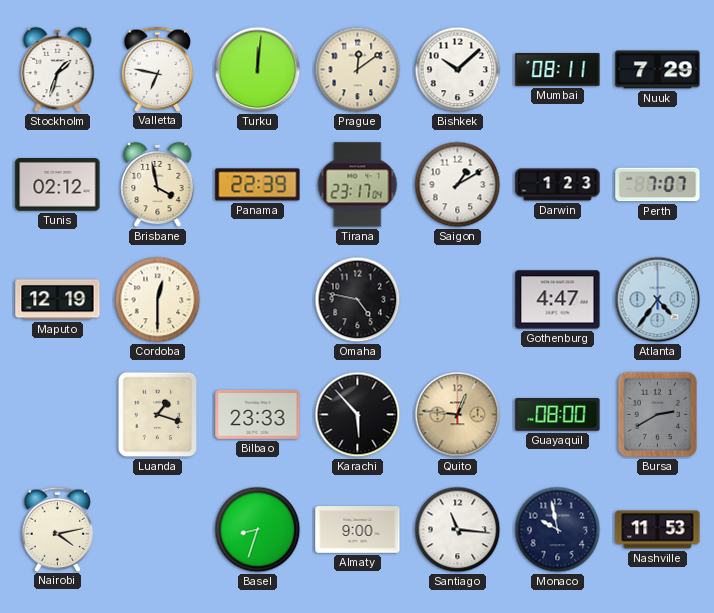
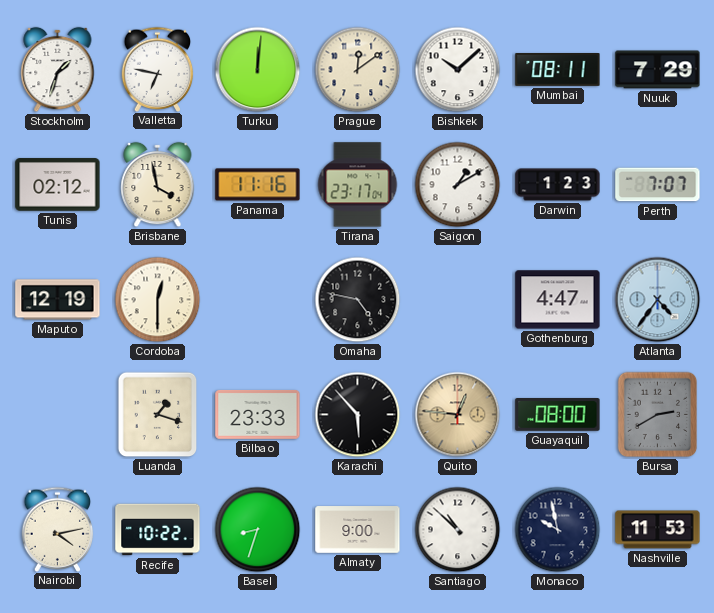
Panama: 22:39 -> 11:16
Recife: none -> 10:22
Santiago: 11:16 -> 10:52
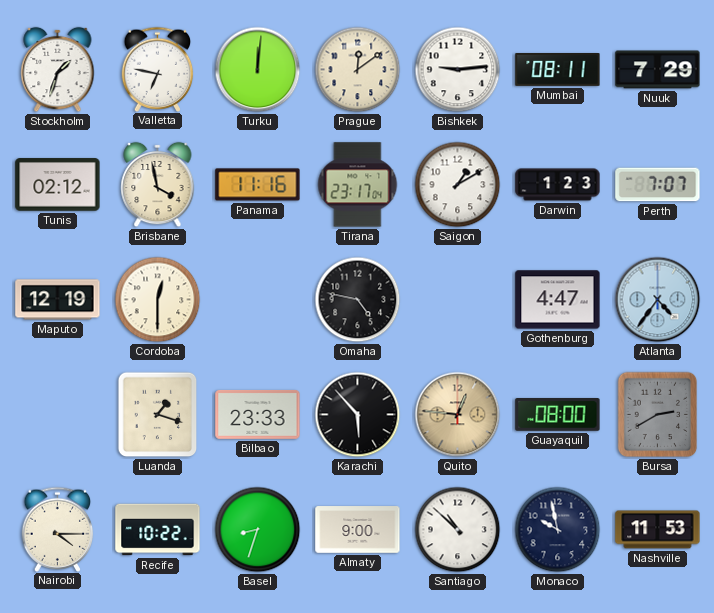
Bishkek: 10:08 -> 9:14
Nairobi: 4:13 -> 4:15
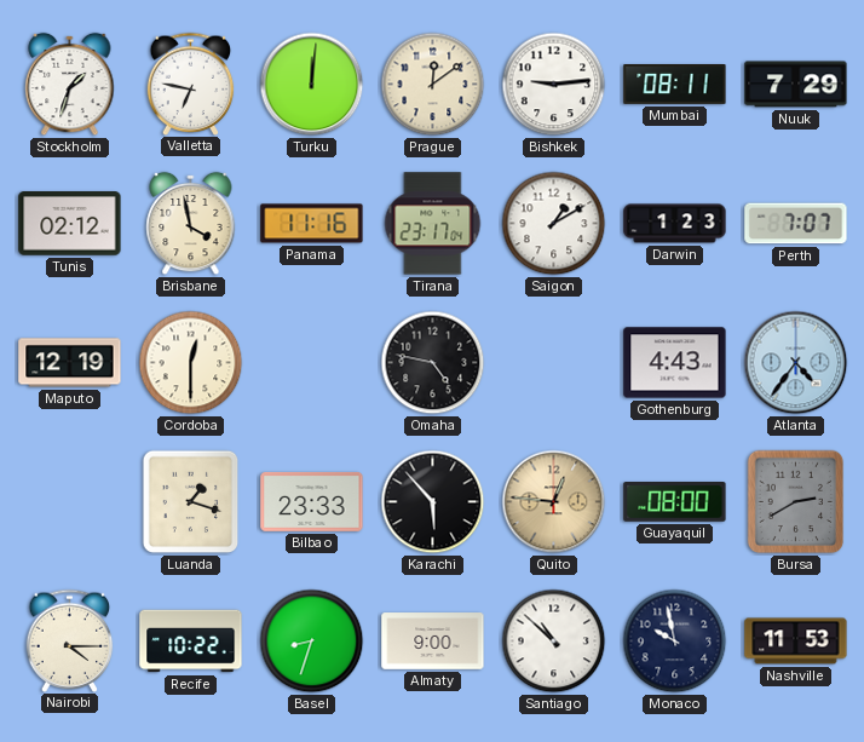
Gothenburg: 4:47 -> 4:43
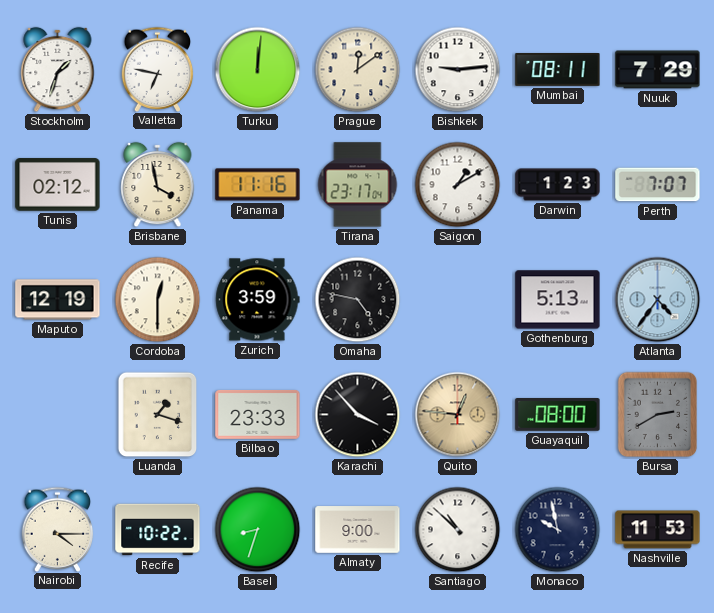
Zurich: none -> 3:59
Gothenburg: 4:43 -> 5:13
Karachi: 5:53 -> 3:53
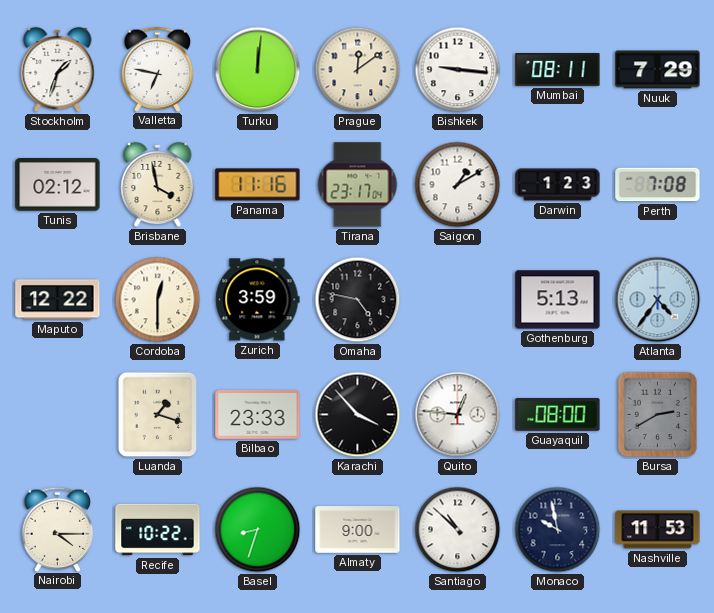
Bishkek: 9:14 -> 9:16
Perth: 7:07 -> 7:08
Maputo: 12:19 -> 12:22
Quito dial: champagne -> white
